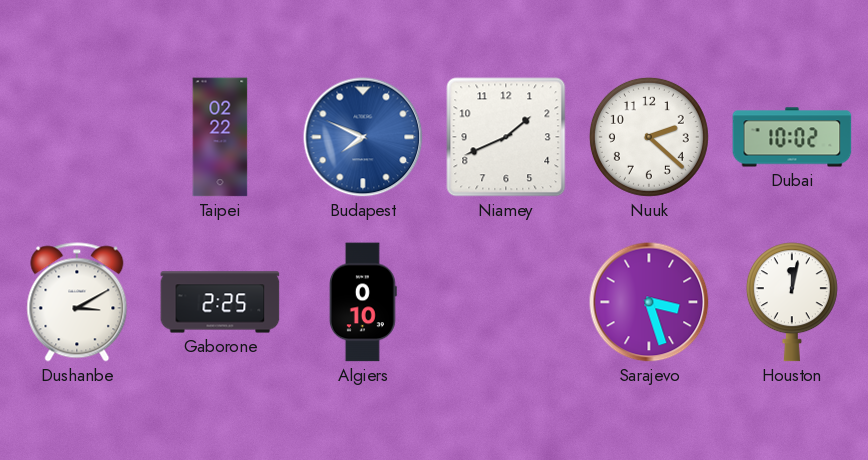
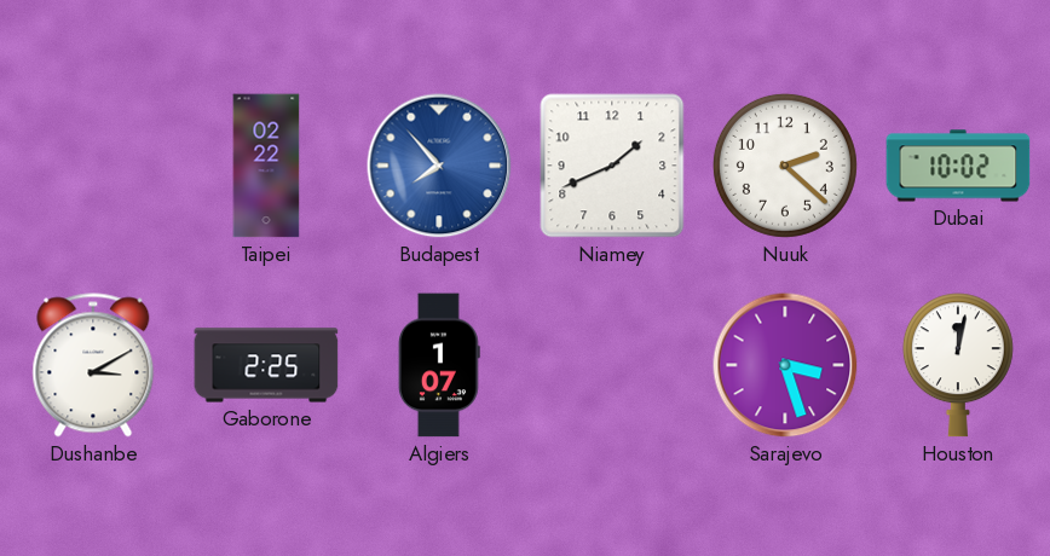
Budapest: 7:49 -> 7:53
Algiers: 0:10 -> 1:07
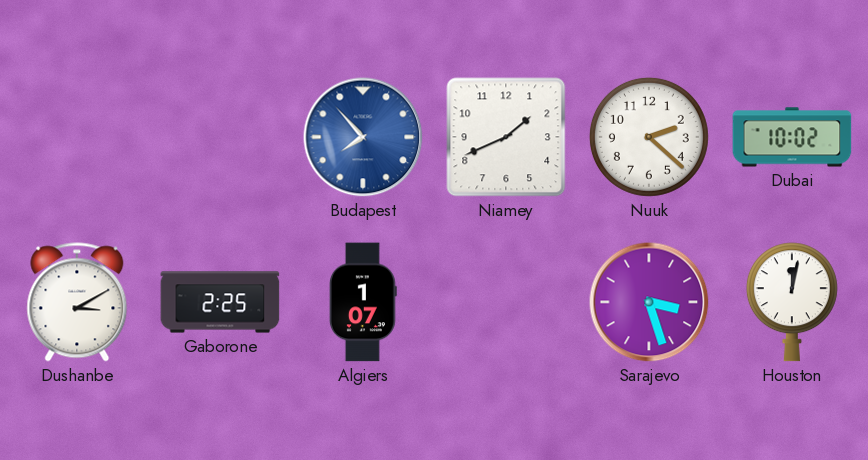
Taipei: 02:22 -> none
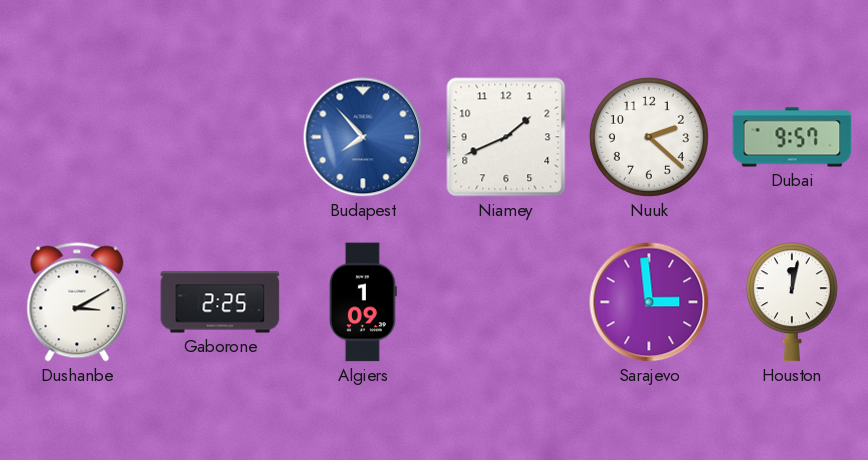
Dubai: 10:02 -> 9:57
Algiers: 1:07 -> 1:09
Sarajevo: 3:27 -> 2:59
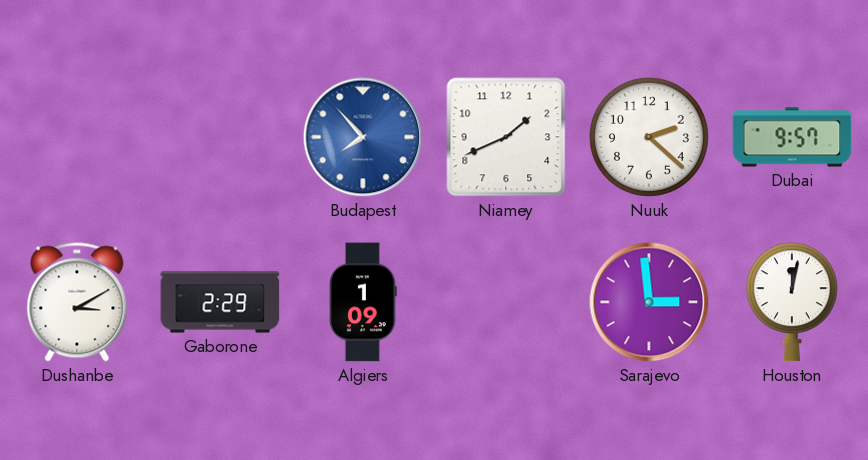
Gaborone: 2:25 -> 2:29
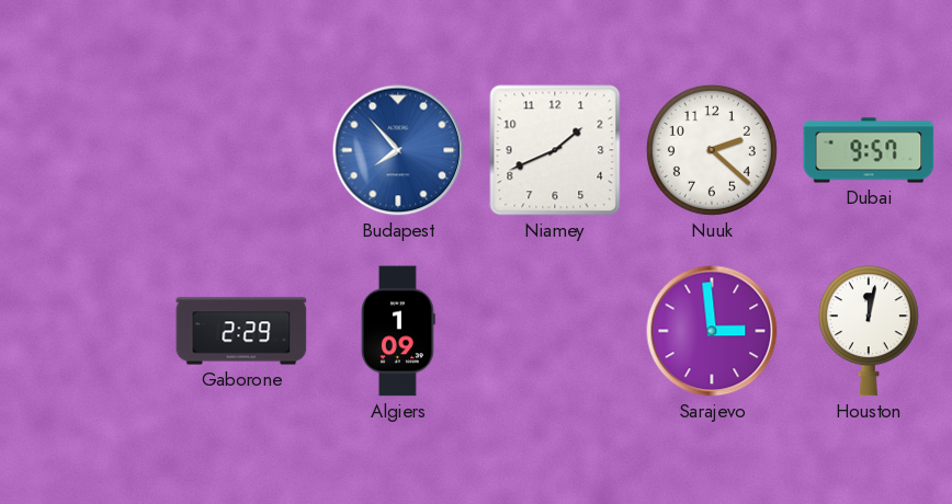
Dushanbe: 3:10 -> none
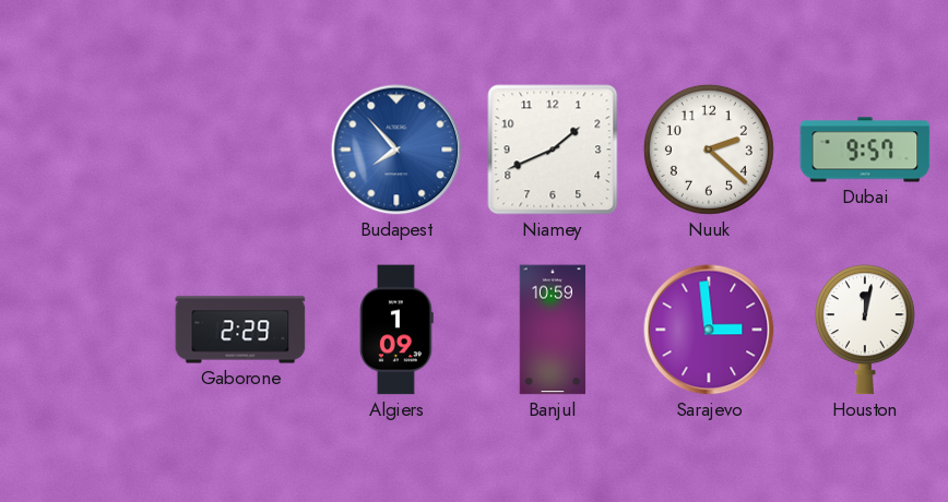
Banjul: none -> 10:59
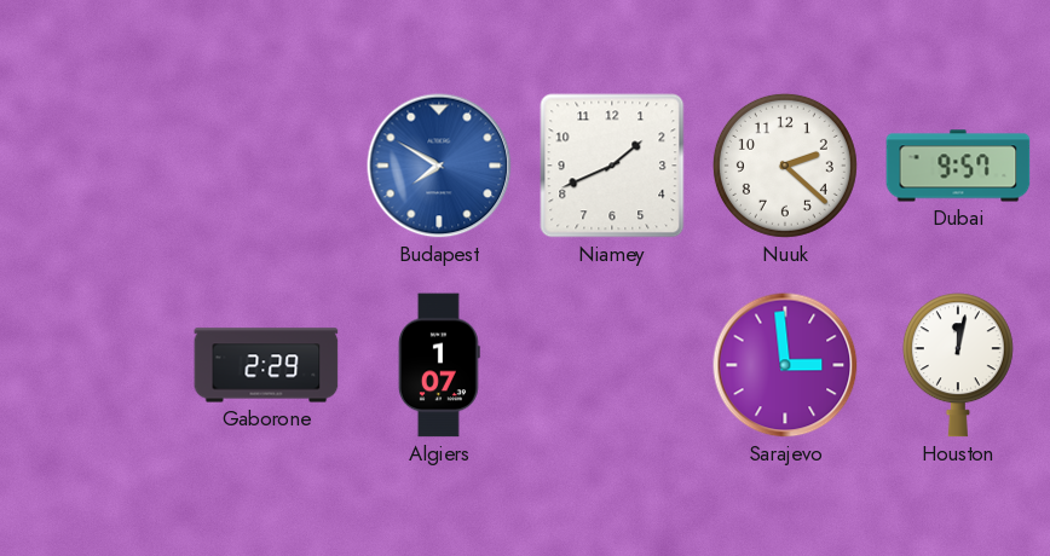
Budapest: 7:53 -> 7:50
Algiers: 1:09 -> 1:07
Banjul: 10:59 -> none
